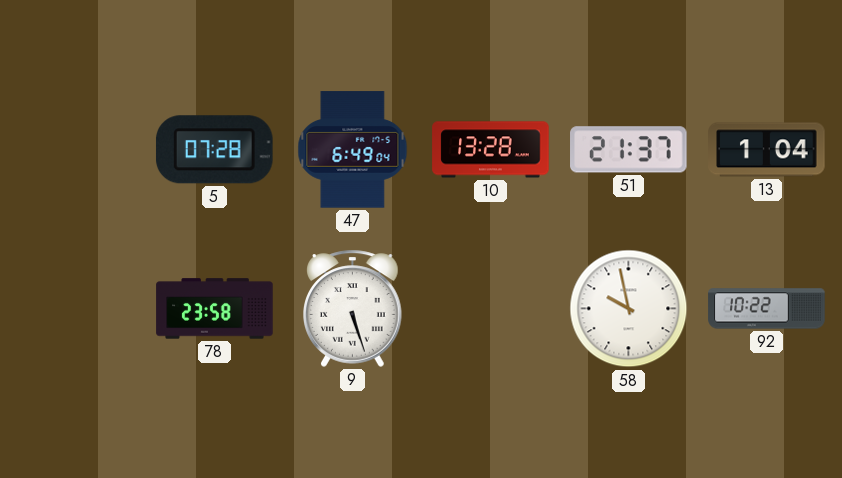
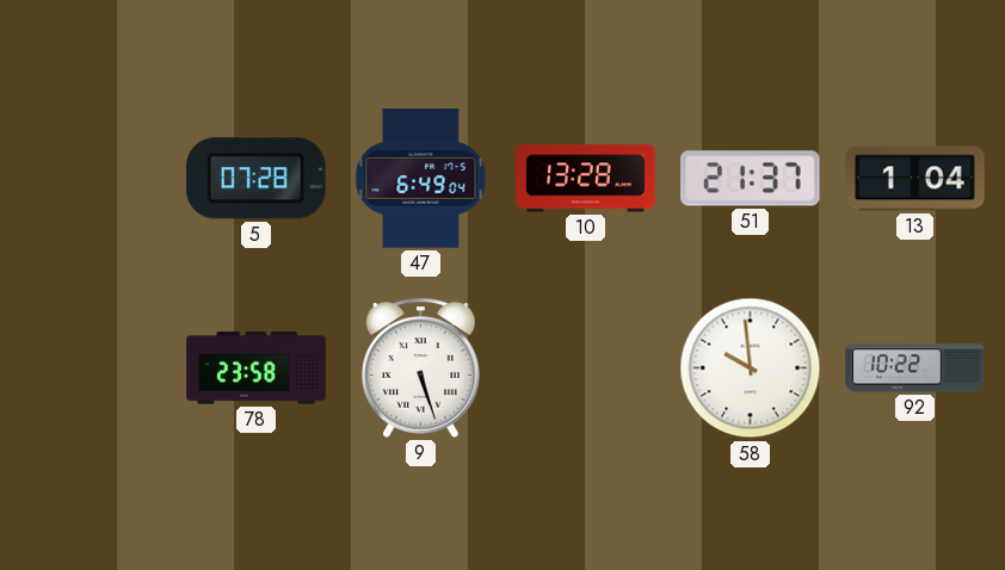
58: 9:58 -> 9:59
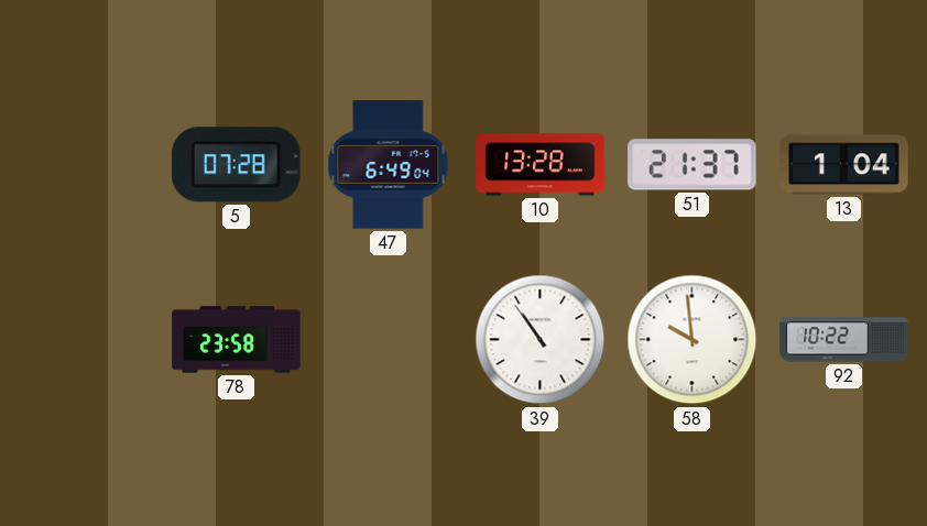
9: 5:27 -> none
39: none -> 10:54
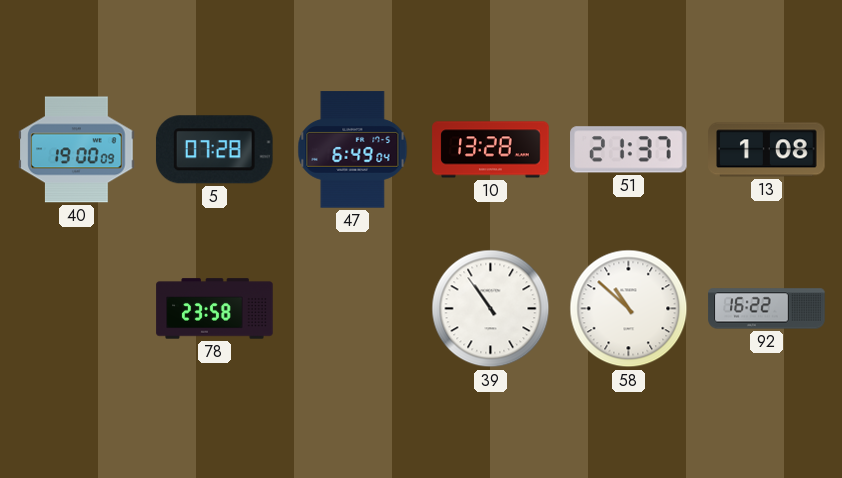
40: none -> 19:00
13: 1:04 -> 1:08
58: 9:59 -> 10:52
92: 10:22 -> 16:22
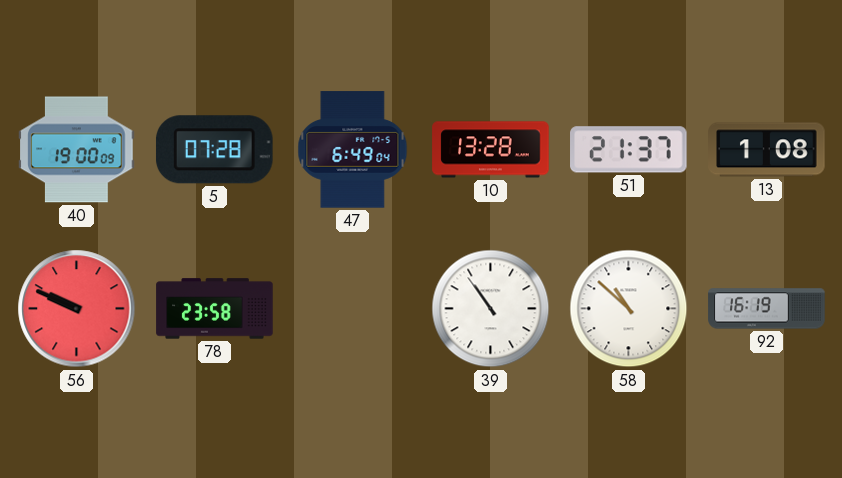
56: none -> 9:49
92: 16:22 -> 16:19
